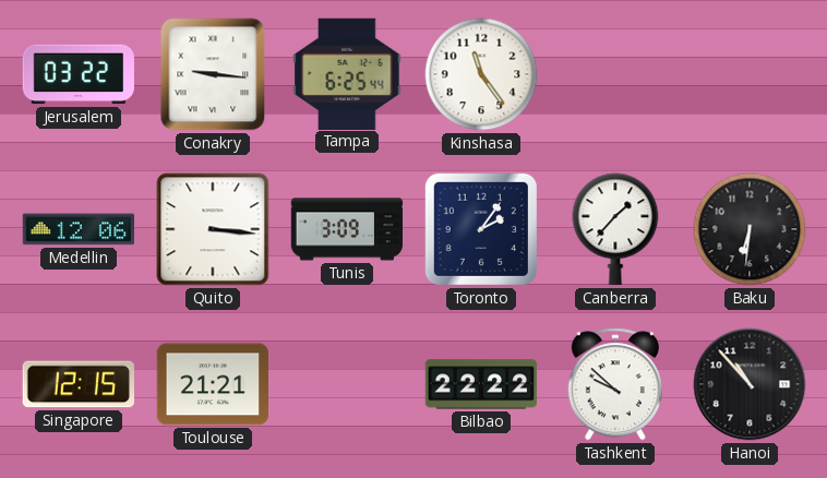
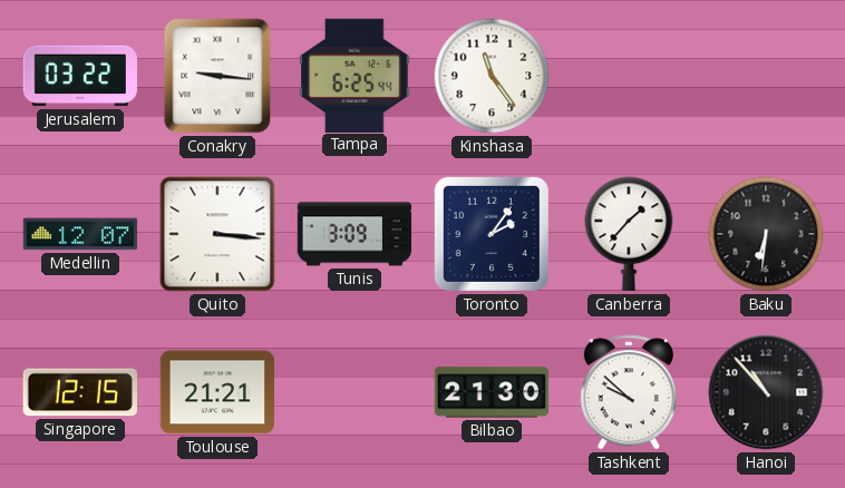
Medellin: 12:06 -> 12:07
Bilbao: 22:22 -> 21:30
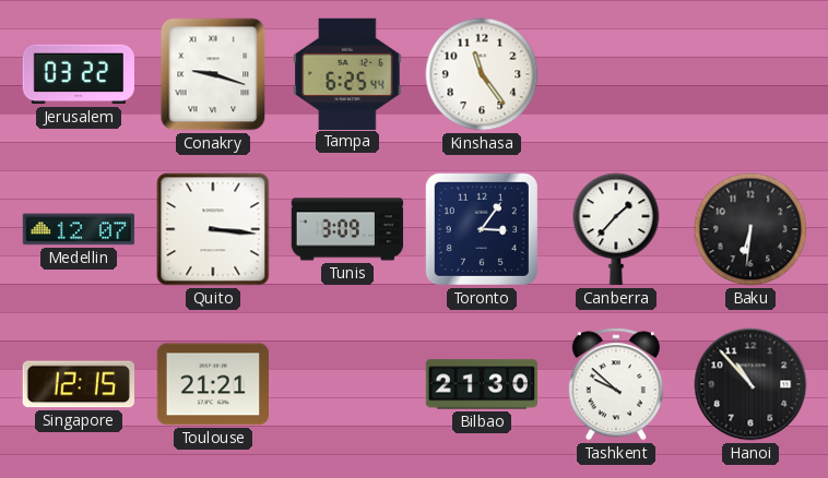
Conakry: 9:16 -> 9:18
Toronto: 2:06 -> 3:06
